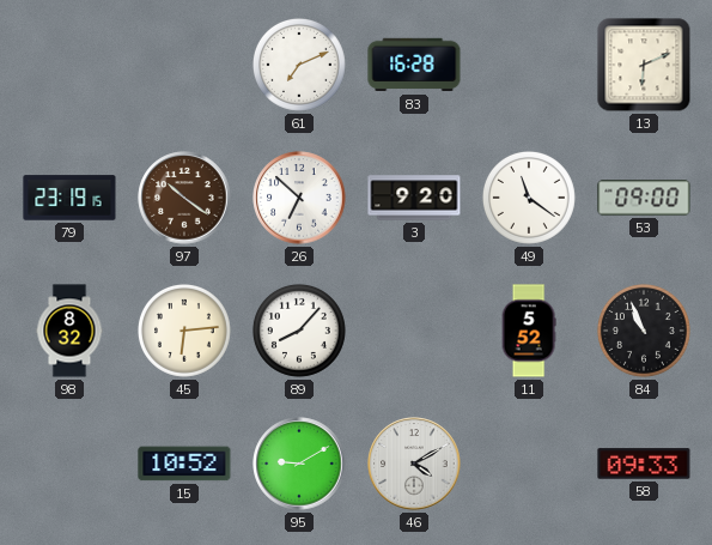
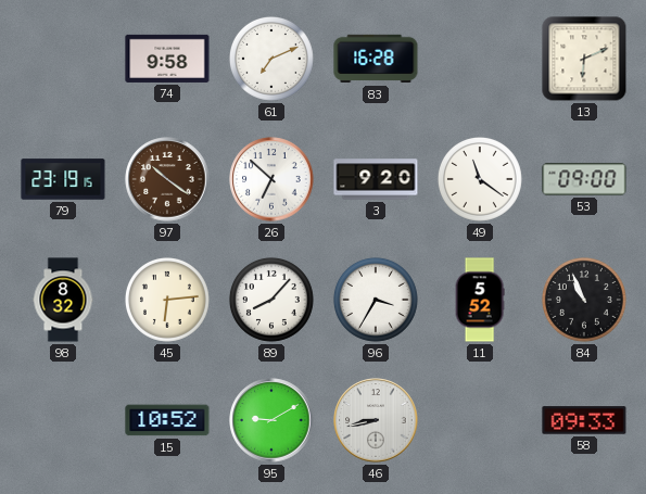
74: none -> 9:58
96: none -> 3:35
46: 4:10 -> 8:43
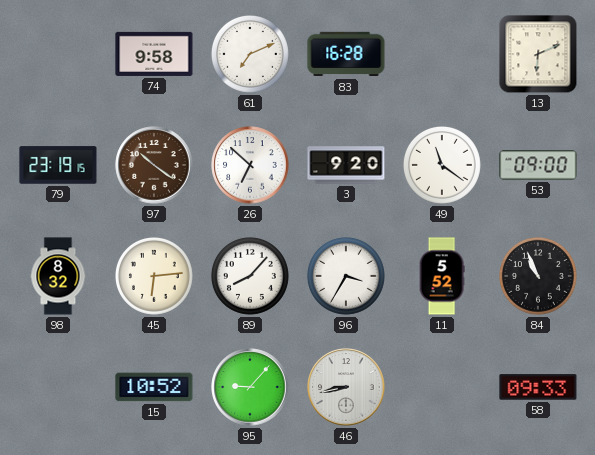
95: 9:10 -> 9:07
